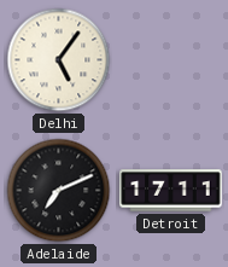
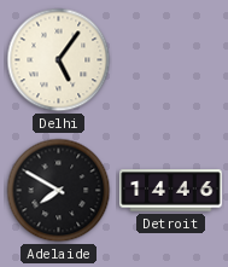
Adelaide: 7:11 -> 7:50
Detroit: 17:11 -> 14:46
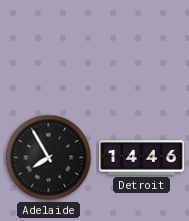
Delhi: 5:06 -> none
Adelaide: 7:50 -> 7:55
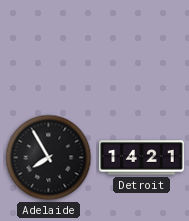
Detroit: 14:46 -> 14:21
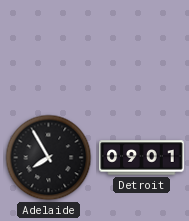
Detroit: 14:21 -> 09:01
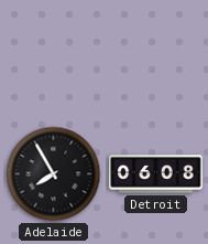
Detroit: 09:01 -> 06:08
